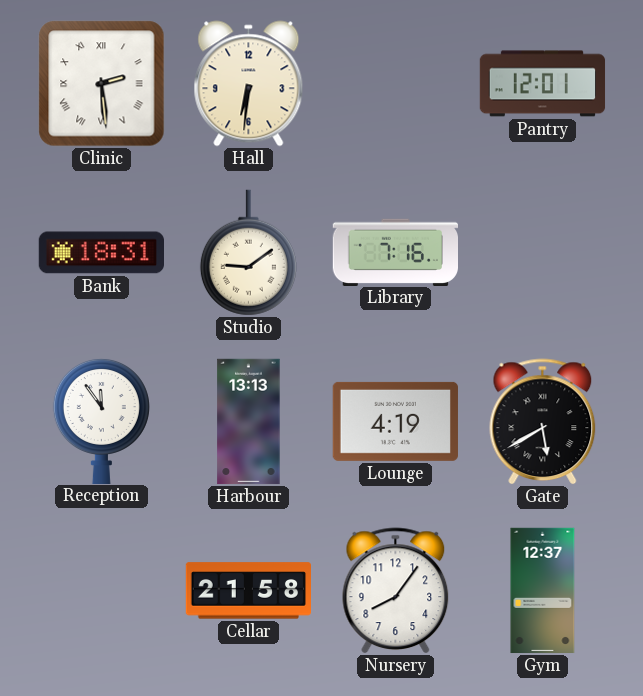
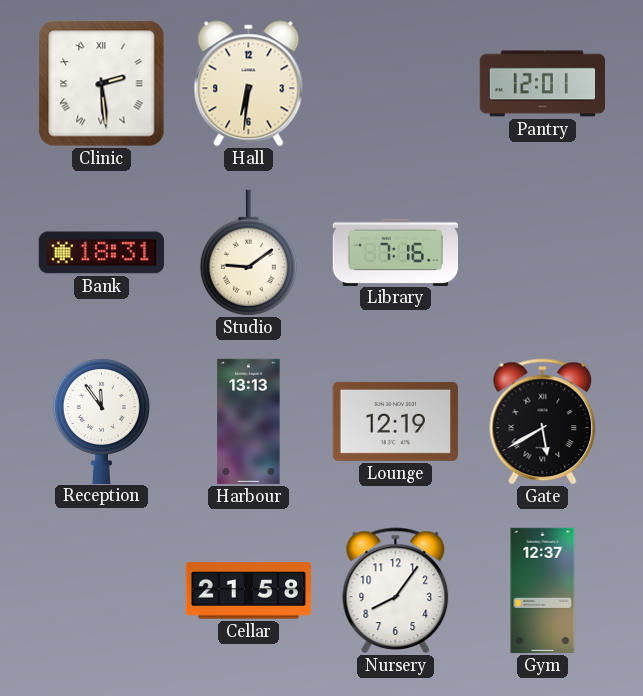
Lounge: 4:19 -> 12:19
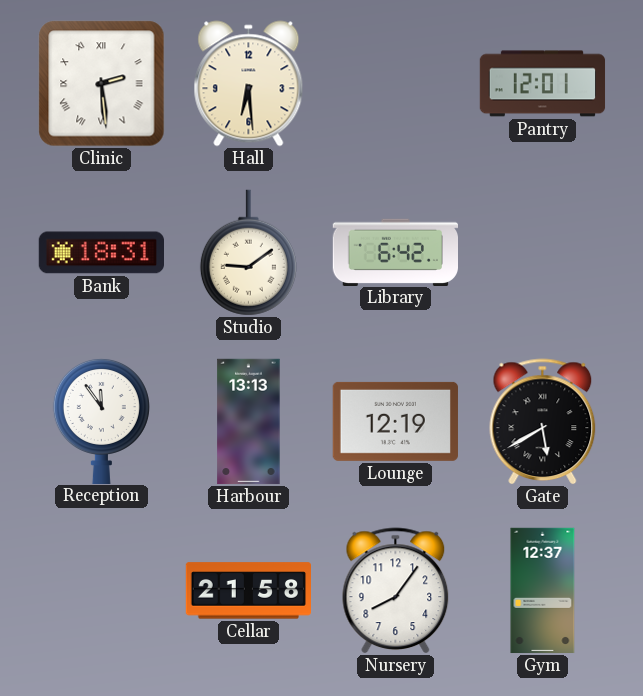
Hall: 6:31 -> 6:29
Library: 7:16 -> 6:42
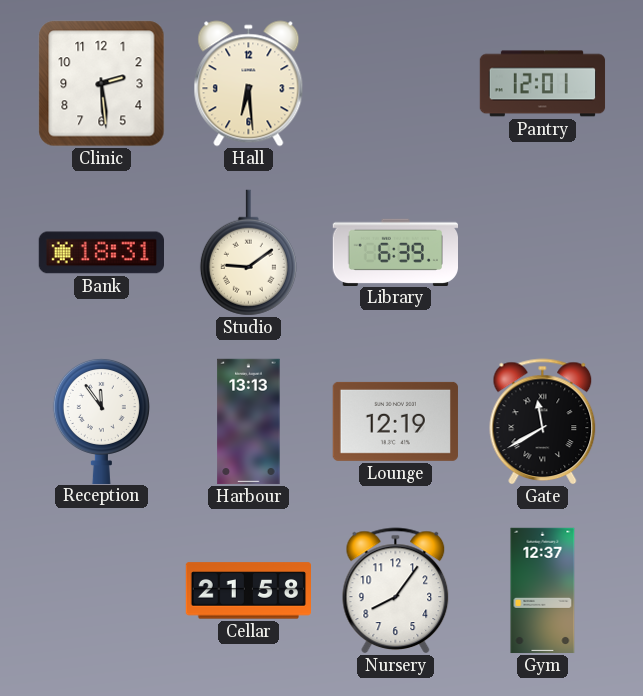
Clinic numerals: Roman -> Arabic
Library: 6:42 -> 6:39
Gate: 5:40 -> 11:40
